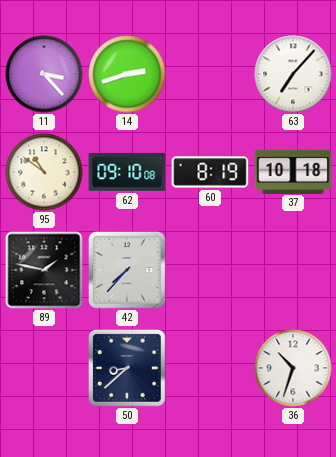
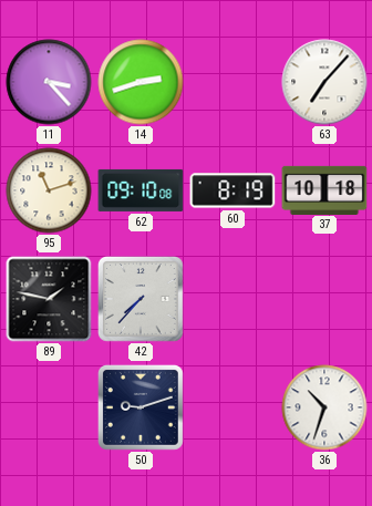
95: 10:51 -> 11:12
50: 8:38 -> 9:12
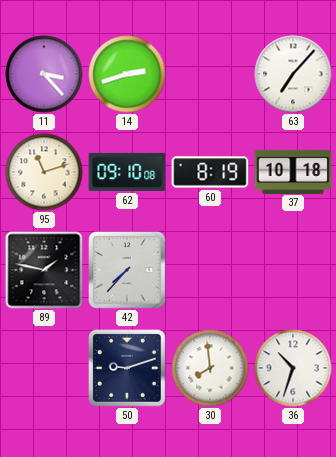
30: none -> 7:59
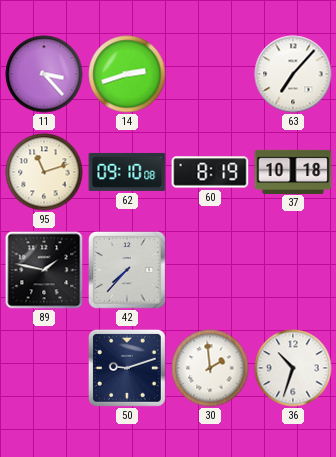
30: 7:59 -> 1:59
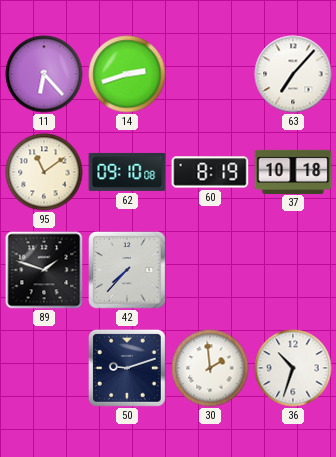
11: 3:23 -> 6:23
95: 11:12 -> 11:09
89: 1:47 -> 1:48
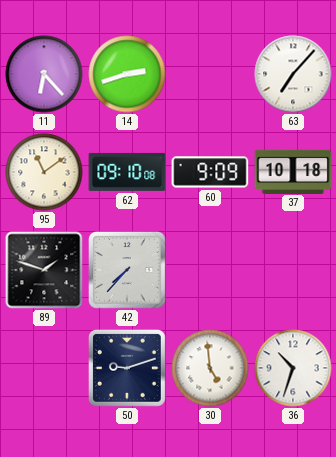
60: 8:19 -> 9:09
30: 1:59 -> 4:59
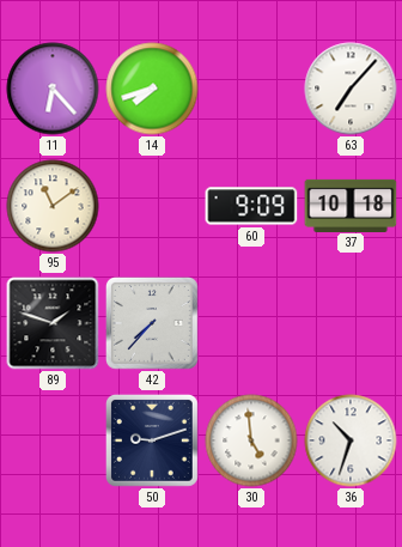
14: 2:42 -> 7:42
62: 09:10 -> none
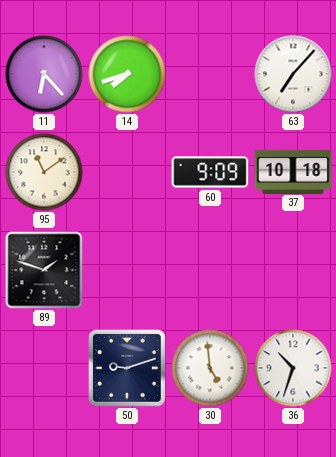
42: 7:37 -> none
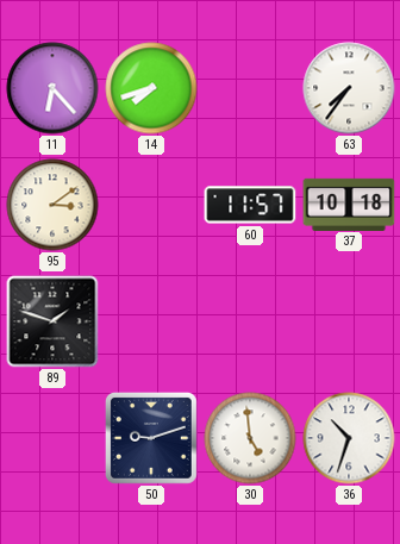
63: 7:07 -> 7:36
95: 11:09 -> 3:09
60: 9:09 -> 11:57
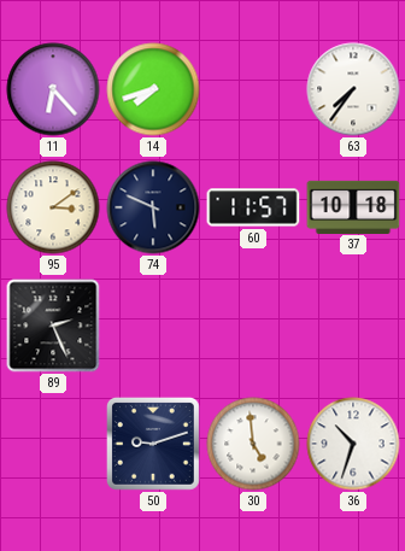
74: none -> 5:49
89: 1:48 -> 2:26
